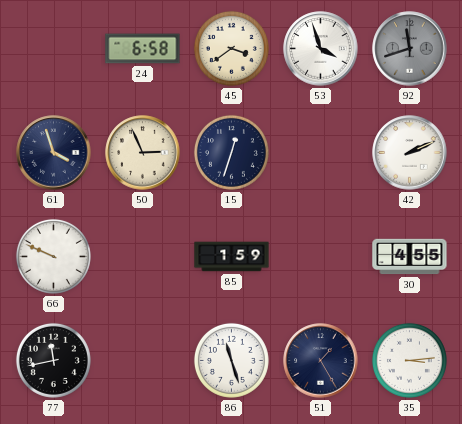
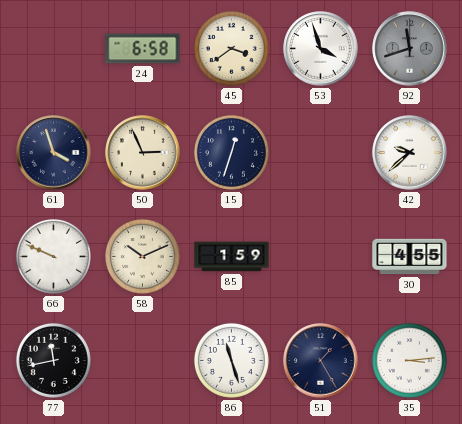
42: 2:11 -> 9:38
58: none -> 10:11
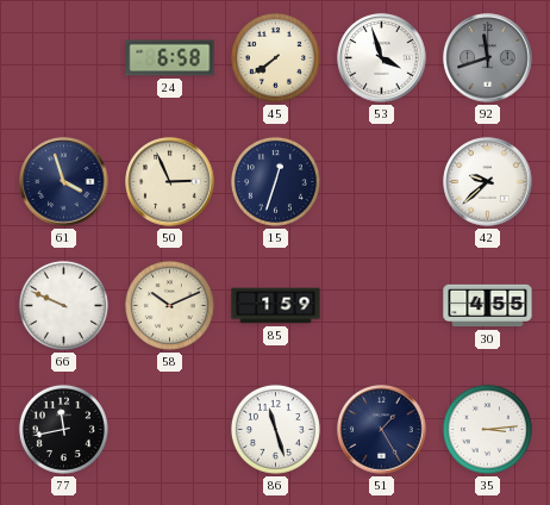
45: 3:39 -> 7:39
